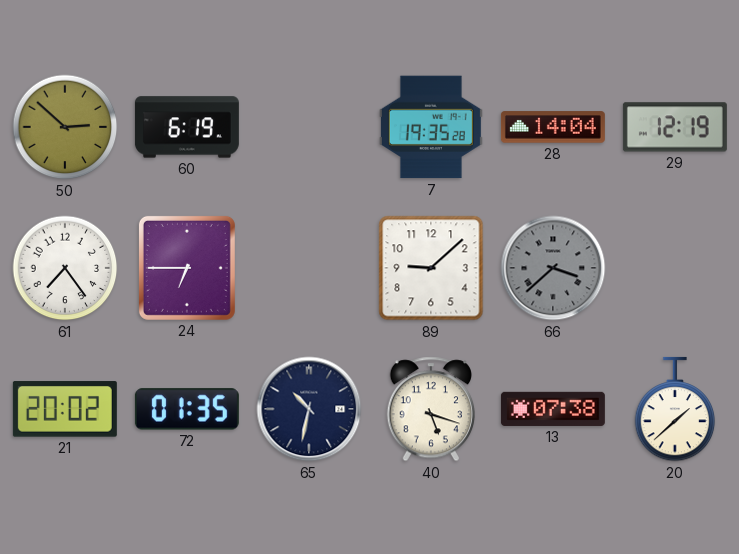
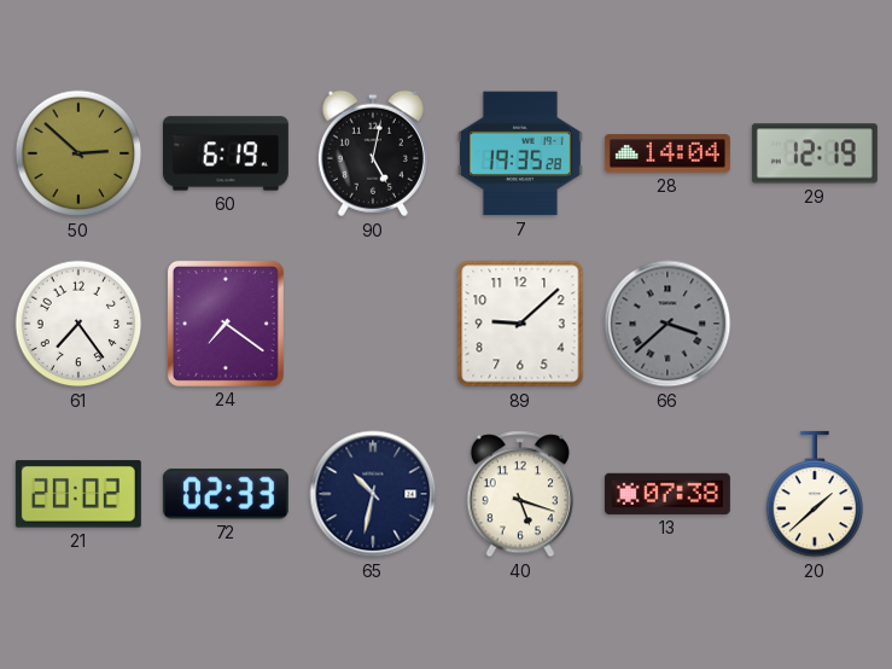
90: none -> 5:02
24: 6:45 -> 7:21
72: 01:35 -> 02:33
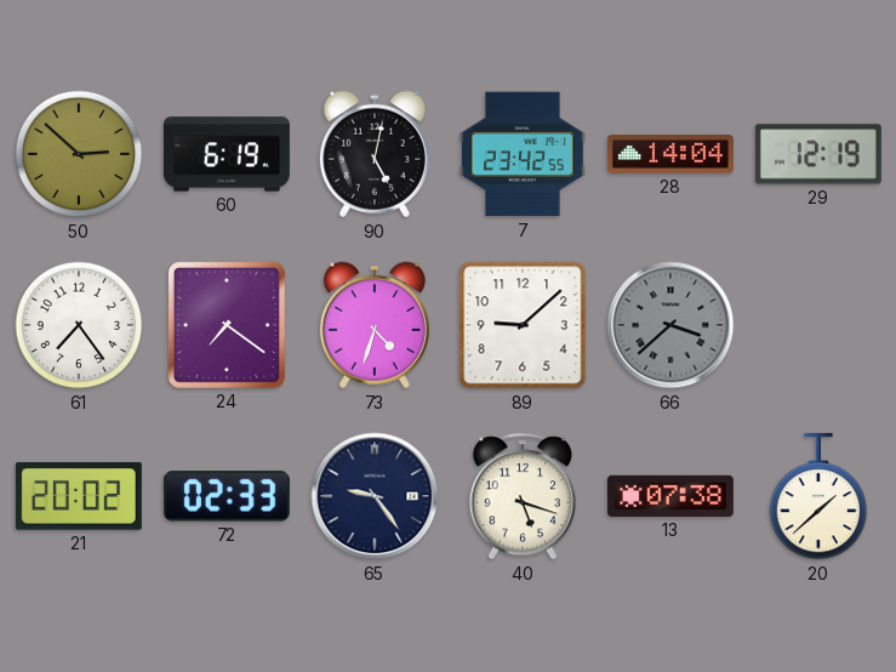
7: 19:35 -> 23:42
73: none -> 4:33
65: 10:32 -> 9:24
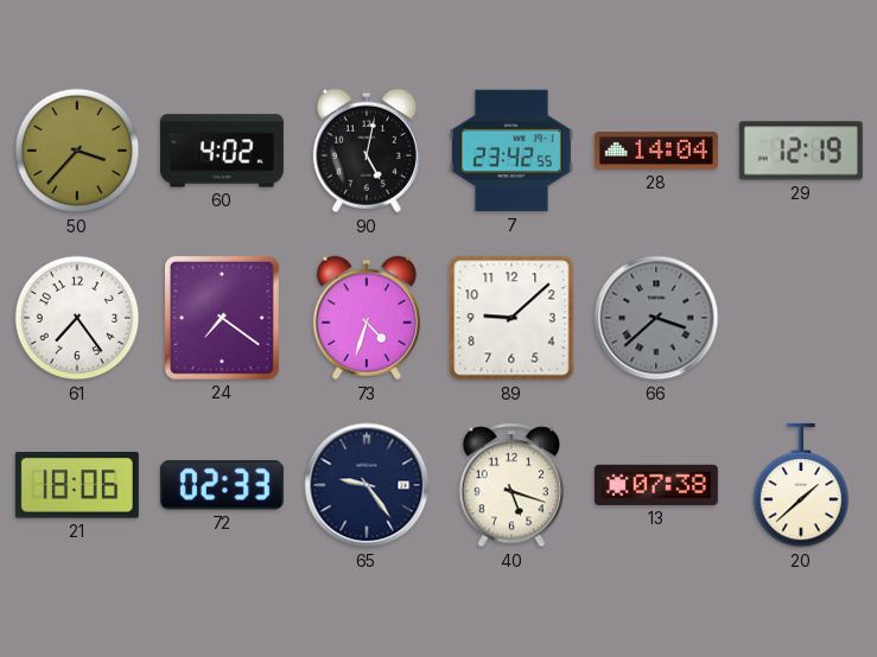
50: 2:52 -> 3:37
60: 6:19 -> 4:02
21: 20:02 -> 18:06
